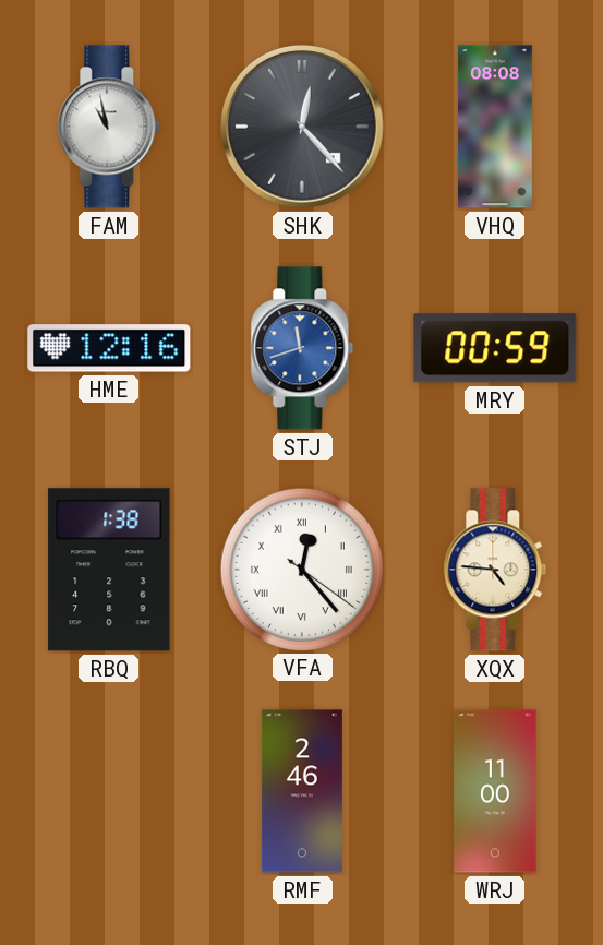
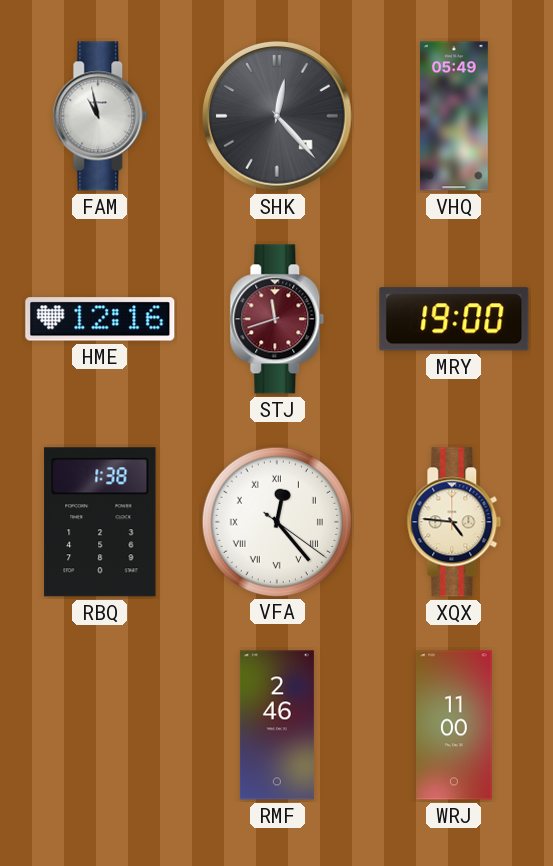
VHQ: 08:08 -> 05:49
STJ dial: blue -> burgundy
MRY: 00:59 -> 19:00
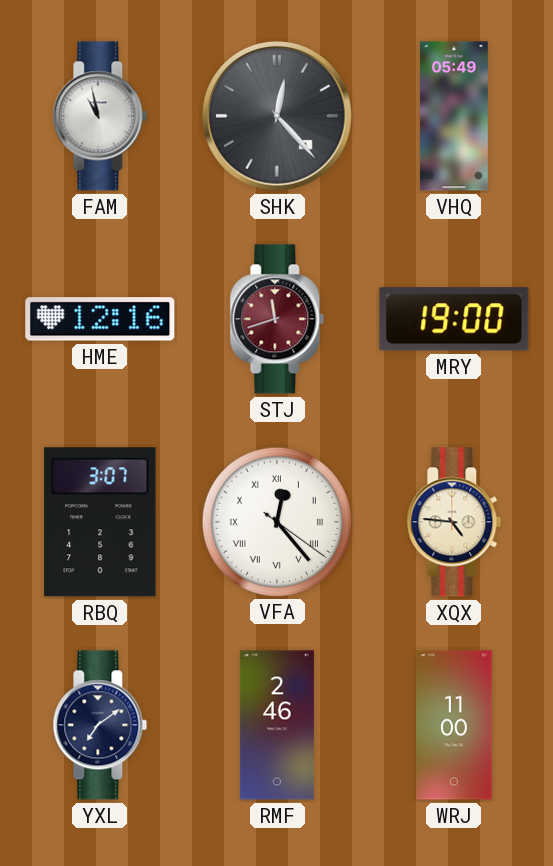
RBQ: 1:38 -> 3:07
YXL: none -> 7:09
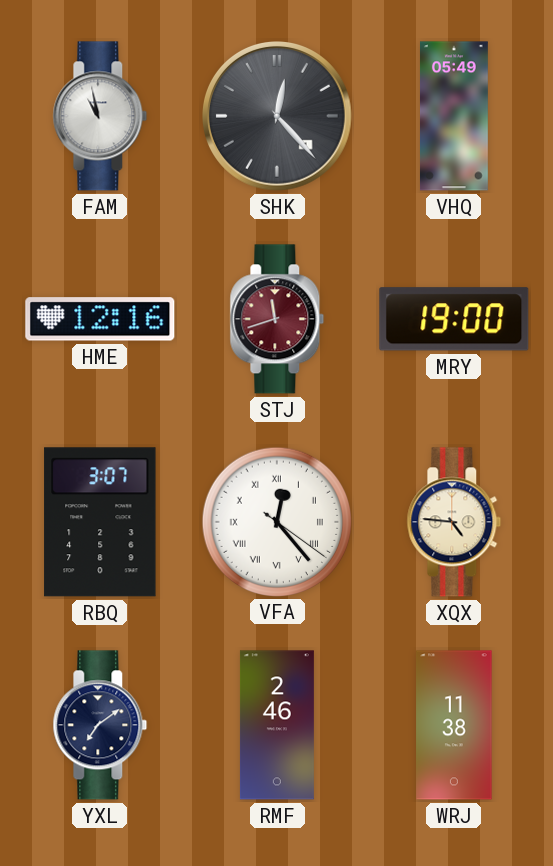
WRJ: 11:00 -> 11:38
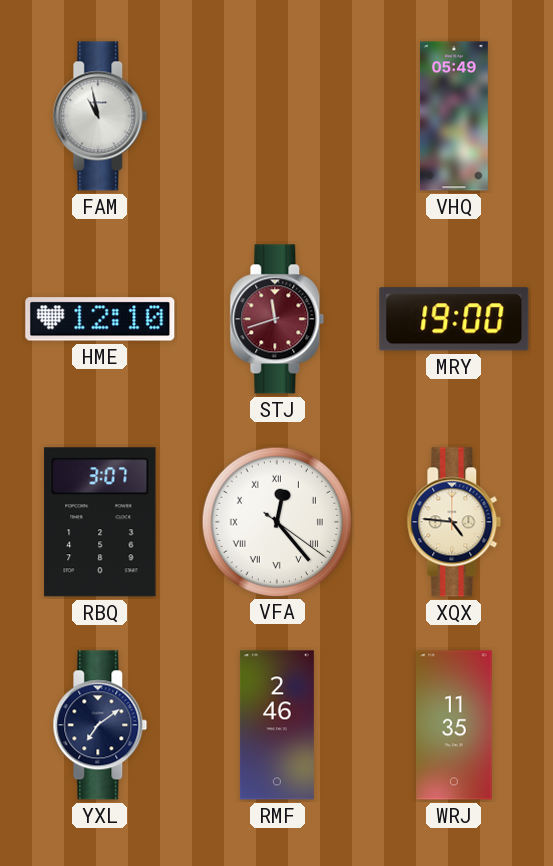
SHK: 12:23 -> none
HME: 12:16 -> 12:10
WRJ: 11:38 -> 11:35
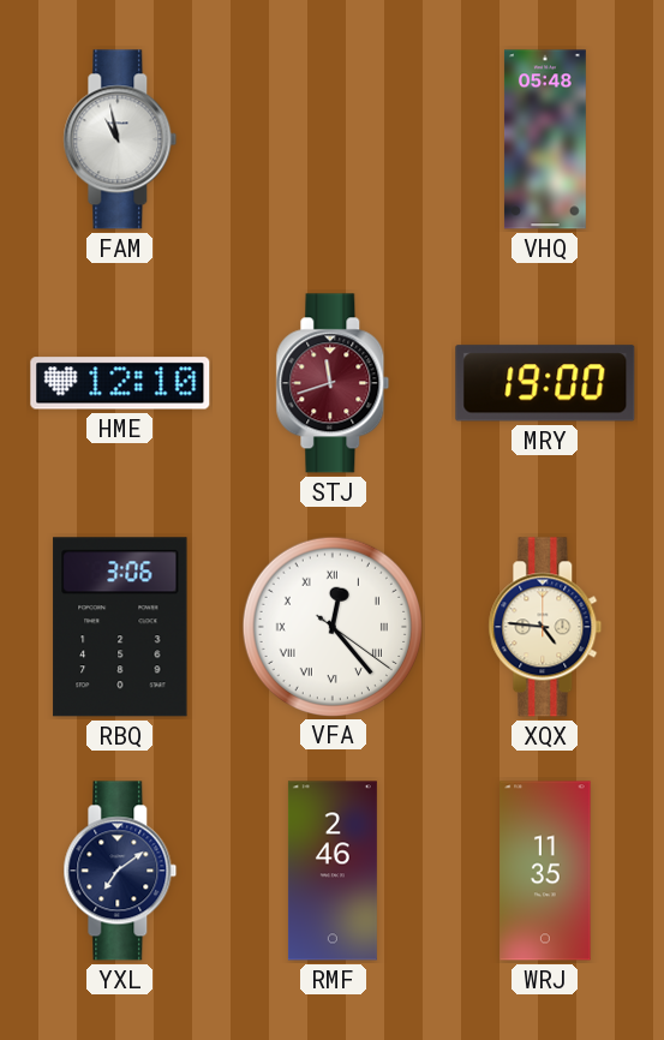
VHQ: 05:49 -> 05:48
RBQ: 3:07 -> 3:06
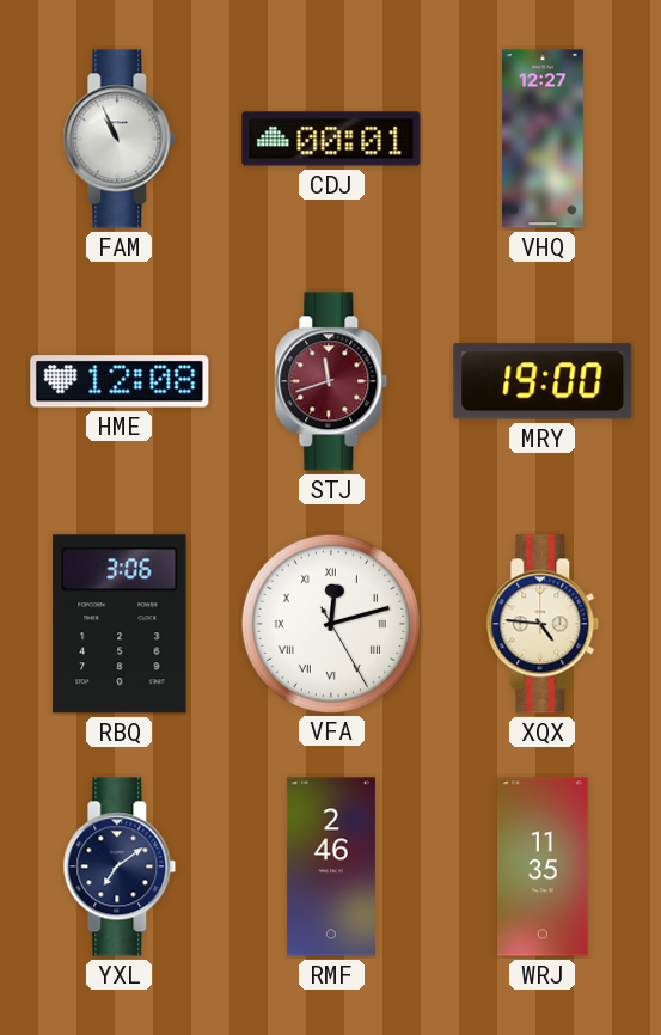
FAM: 10:58 -> 10:56
CDJ: none -> 00:01
VHQ: 05:48 -> 12:27
HME: 12:10 -> 12:08
VFA: 12:23 -> 12:12
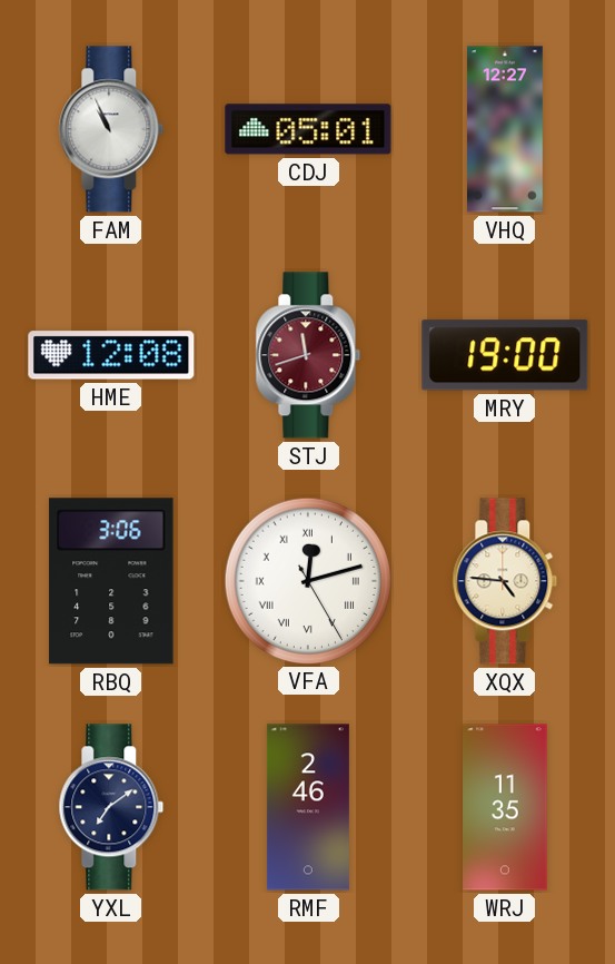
CDJ: 00:01 -> 05:01
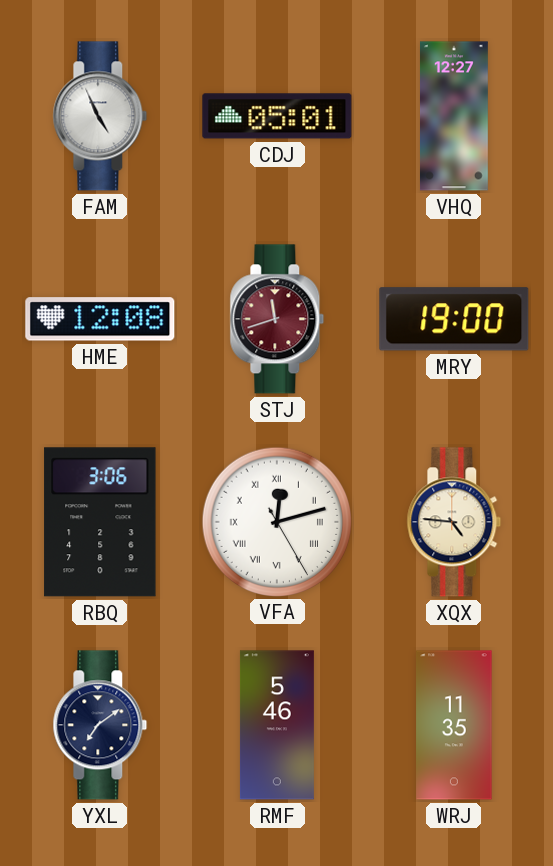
FAM: 10:56 -> 4:56
RMF: 2:46 -> 5:46
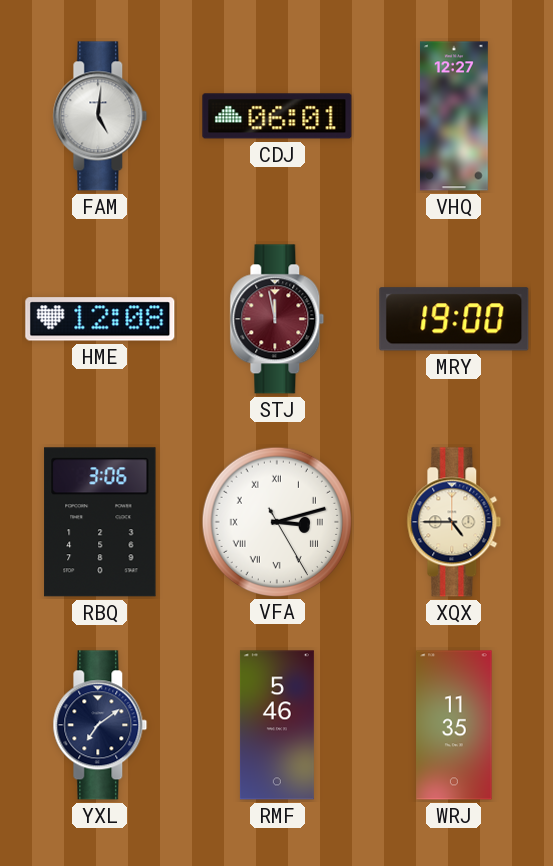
FAM: 4:56 -> 5:01
CDJ: 05:01 -> 06:01
STJ: 11:42 -> 11:58
VFA: 12:12 -> 3:12
XQX: 4:46 -> 4:45
